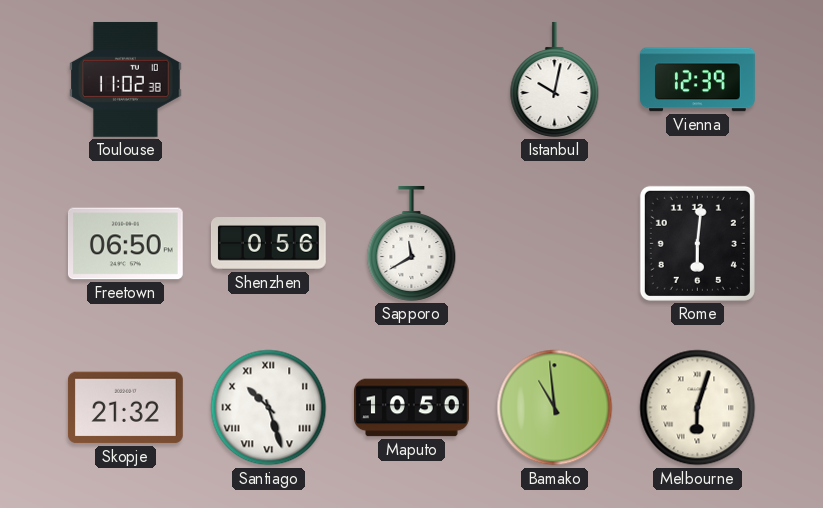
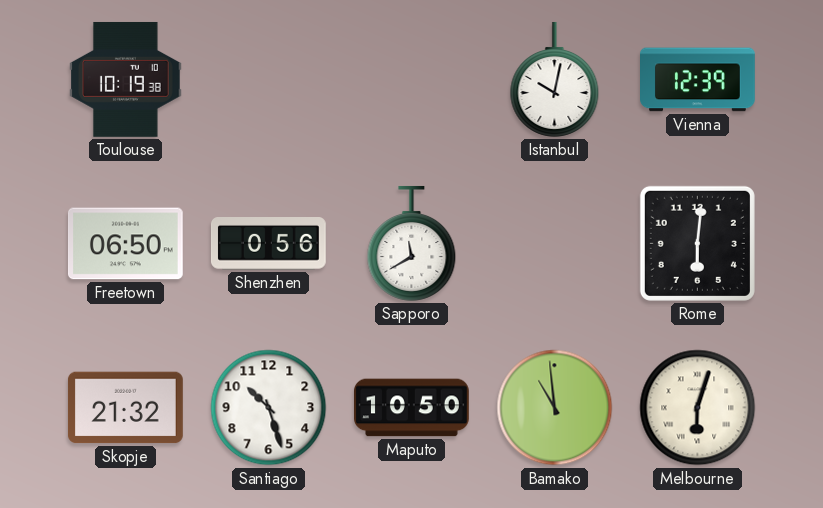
Toulouse: 11:02 -> 10:19
Santiago numerals: Roman -> Arabic
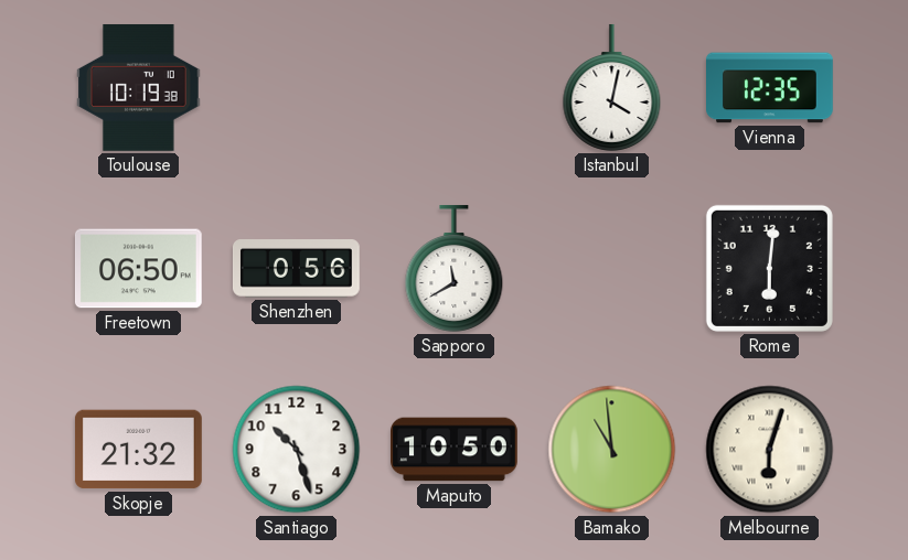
Istanbul: 10:02 -> 4:02
Vienna: 12:39 -> 12:35
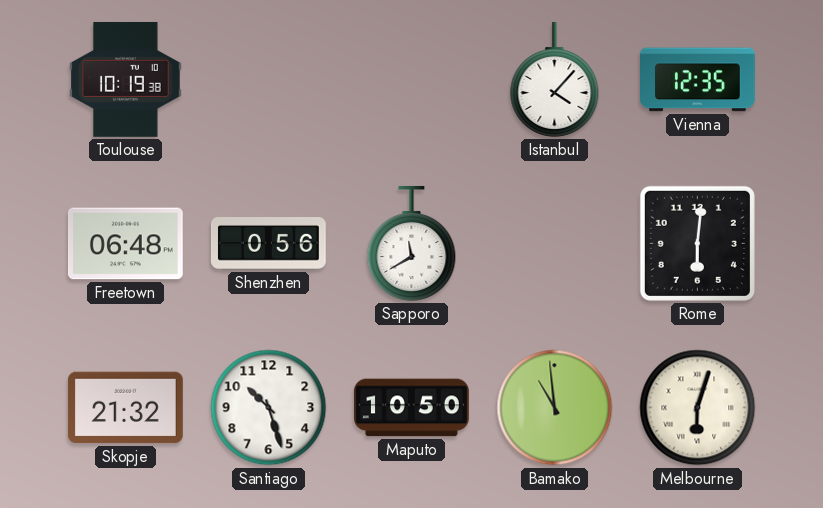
Istanbul: 4:02 -> 4:07
Freetown: 06:50 -> 06:48
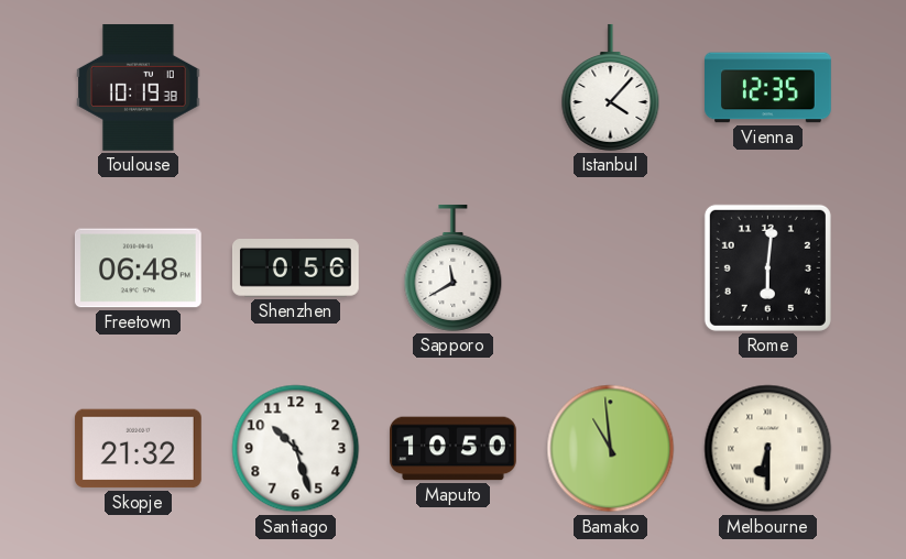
Melbourne: 6:03 -> 6:30
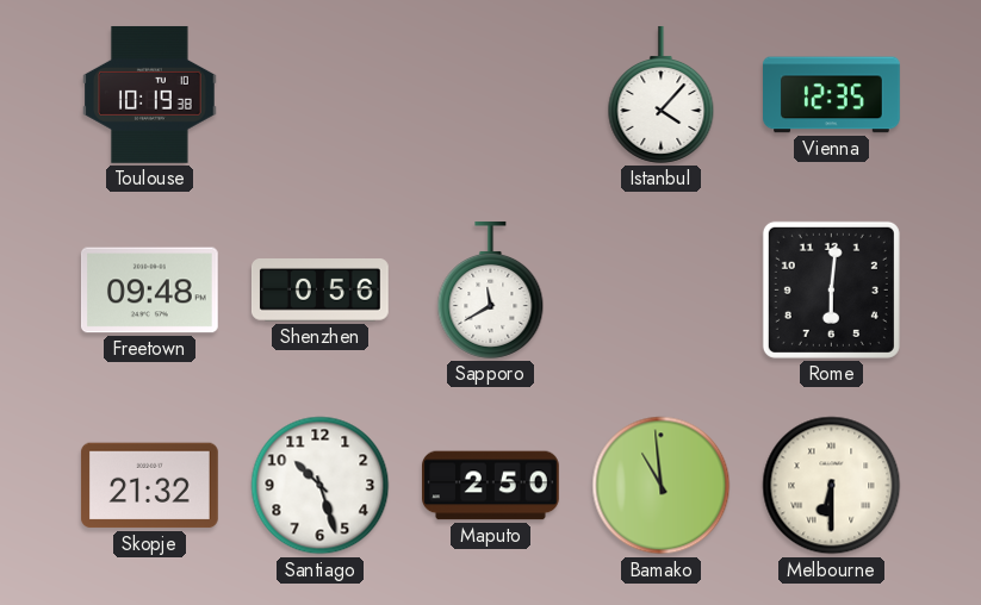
Freetown: 06:48 -> 09:48
Maputo: 10:50 -> 2:50
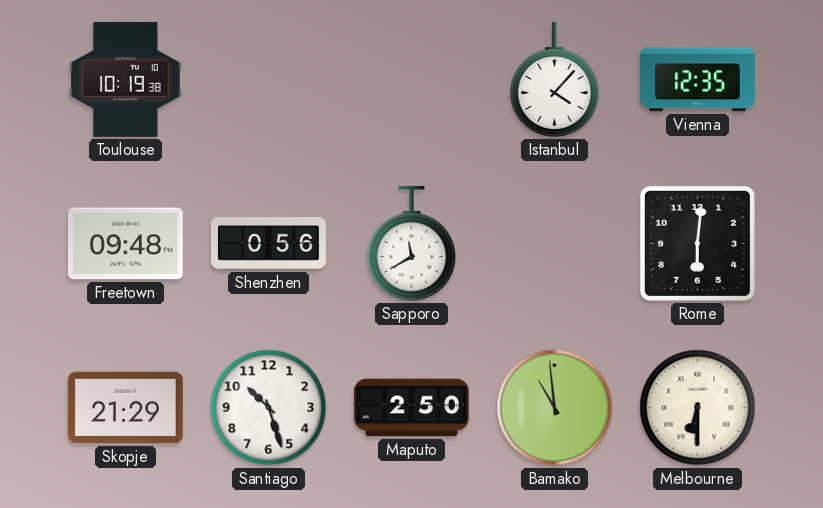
Skopje: 21:32 -> 21:29
